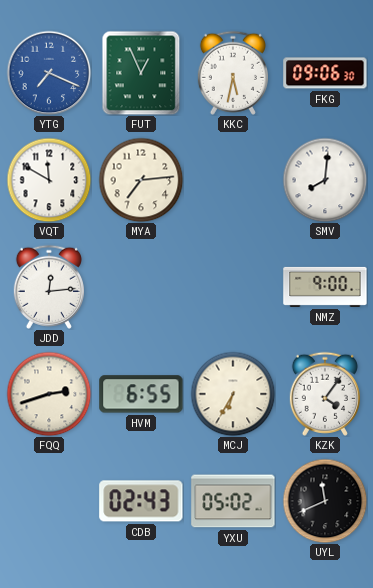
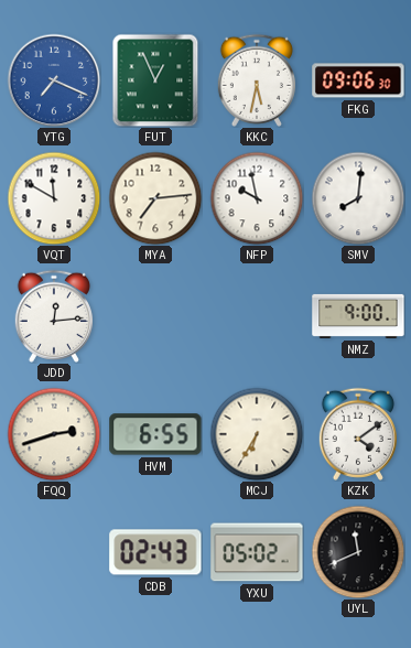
NFP: none -> 9:58
KZK: 4:06 -> 4:09
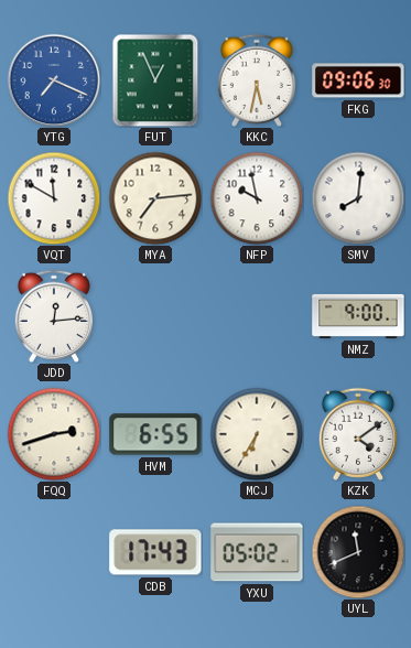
CDB: 02:43 -> 17:43
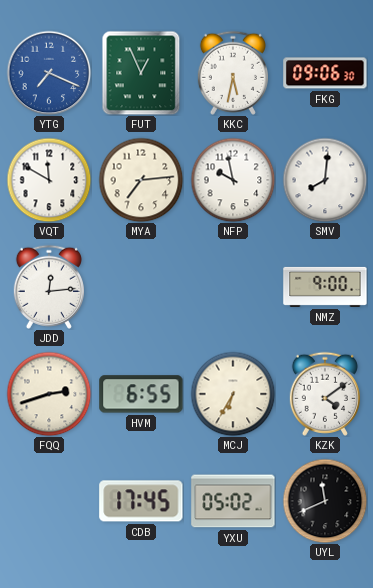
CDB: 17:43 -> 17:45
